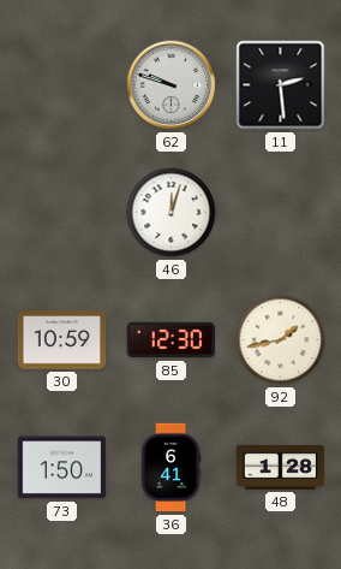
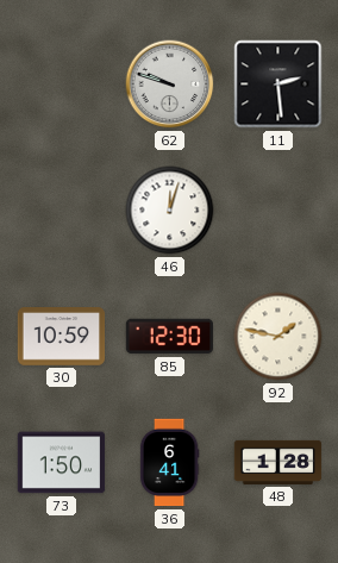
92: 1:43 -> 1:47
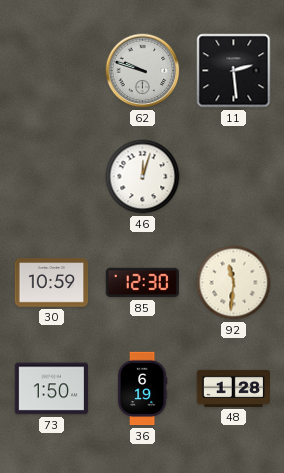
92: 1:47 -> 11:31
36: 6:41 -> 6:19
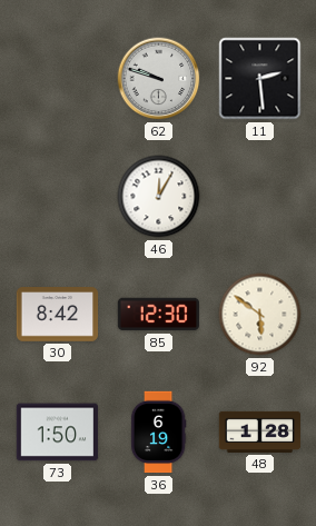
46: 12:03 -> 12:05
30: 10:59 -> 8:42
92: 11:31 -> 5:51
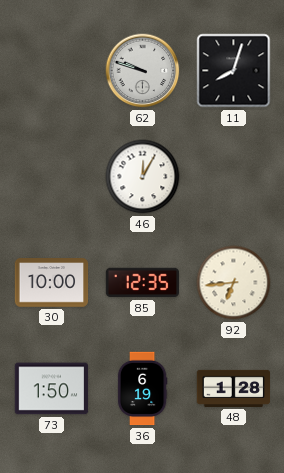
11: 2:29 -> 8:03
30: 8:42 -> 10:00
85: 12:30 -> 12:35
92: 5:51 -> 6:44
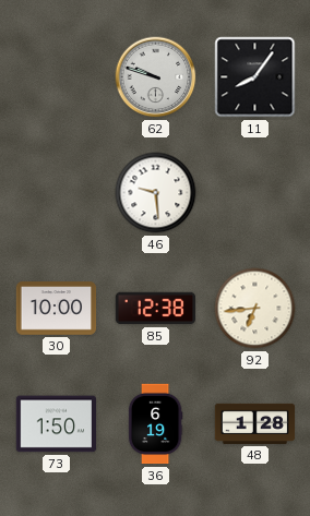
11: 8:03 -> 8:06
46: 12:05 -> 9:29
85: 12:35 -> 12:38
